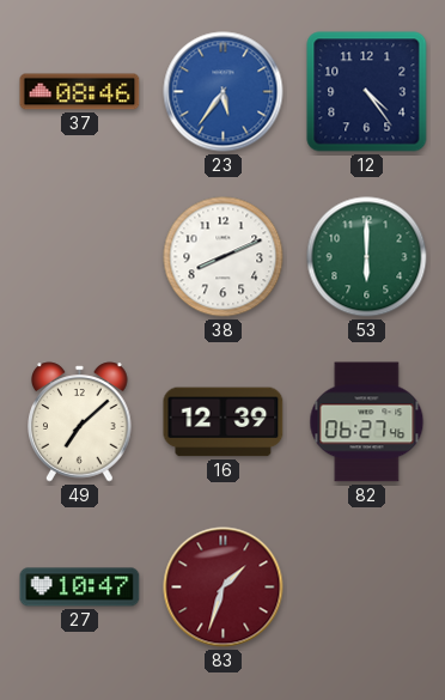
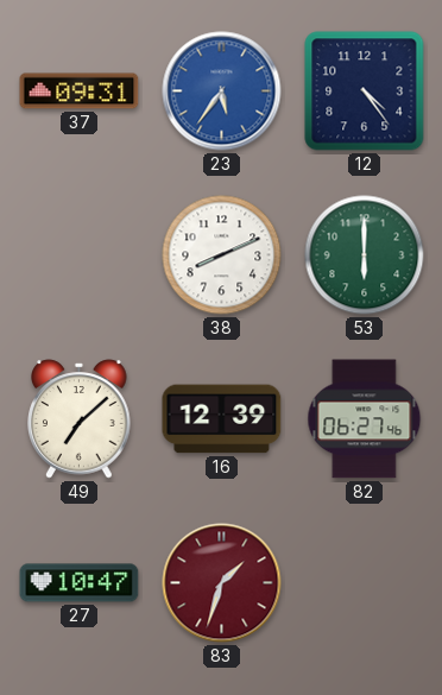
37: 08:46 -> 09:31
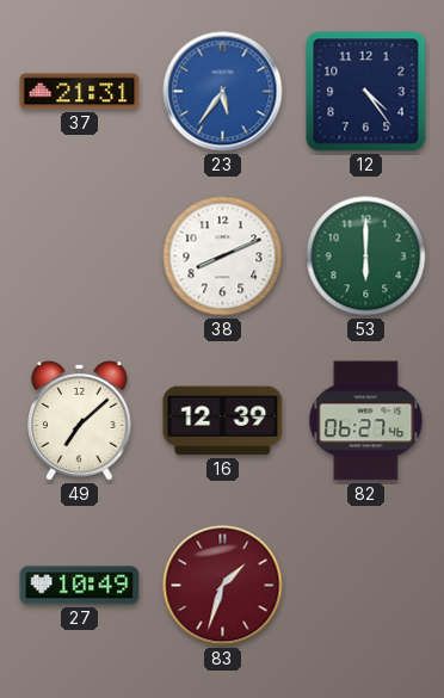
37: 09:31 -> 21:31
27: 10:47 -> 10:49
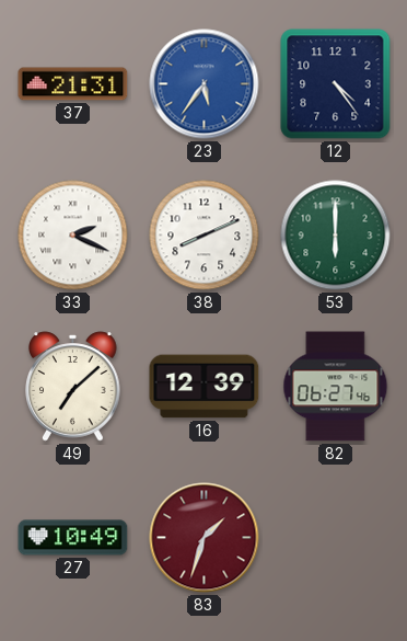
33: none -> 2:19
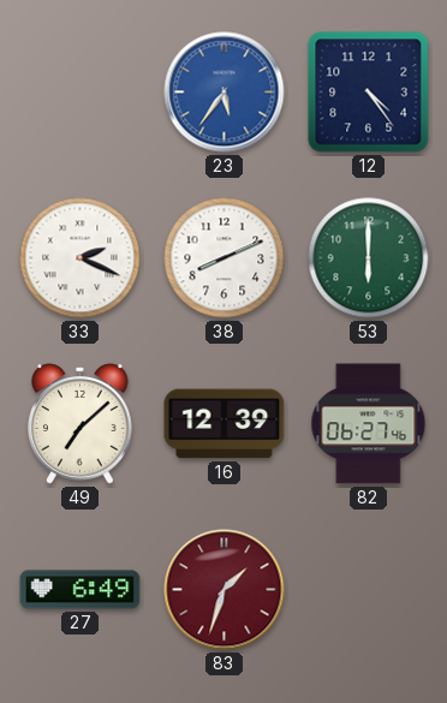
37: 21:31 -> none
27: 10:49 -> 6:49
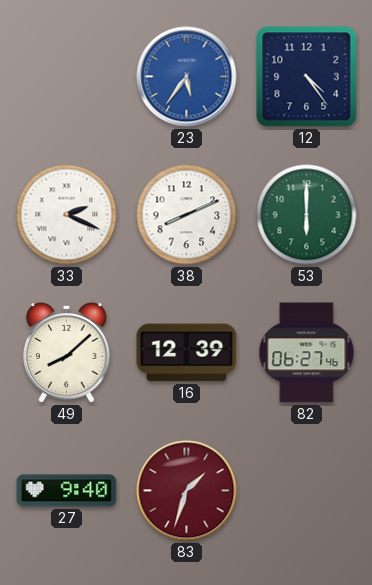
49: 7:08 -> 8:08
27: 6:49 -> 9:40
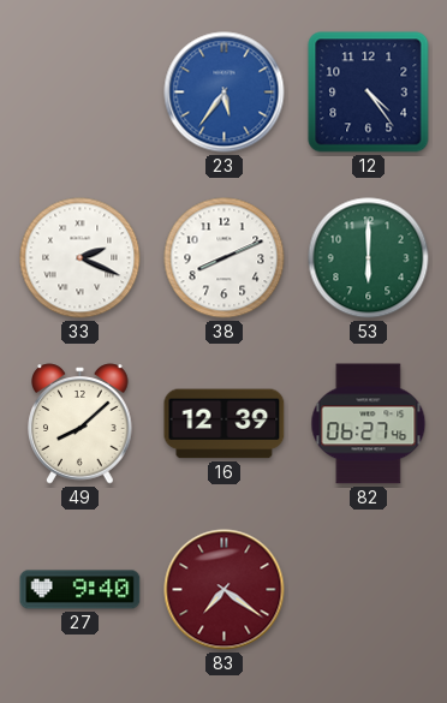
83: 1:33 -> 7:21
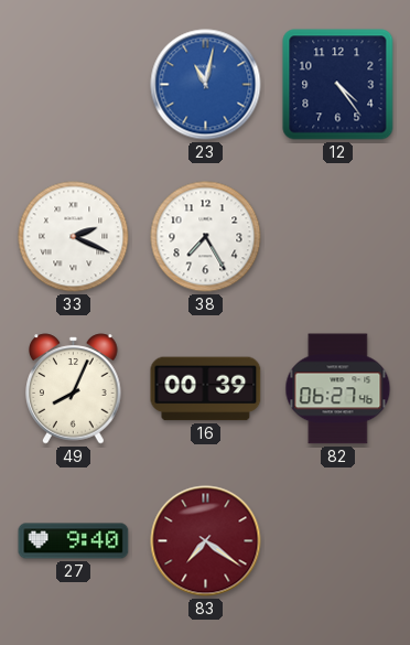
23: 5:36 -> 11:02
38: 8:11 -> 7:25
53: 6:00 -> none
49: 8:08 -> 8:04
16: 12:39 -> 00:39
